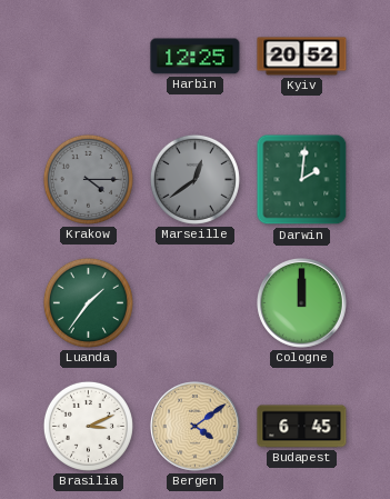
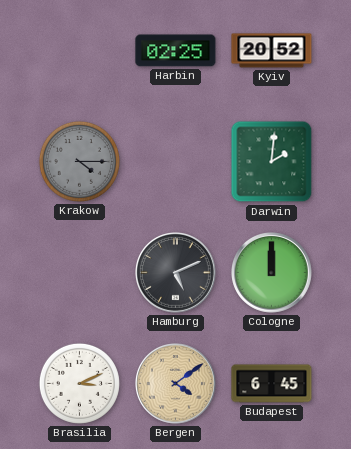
Harbin: 12:25 -> 02:25
Marseille: 12:39 -> none
Luanda: 1:36 -> none
Hamburg: none -> 5:11
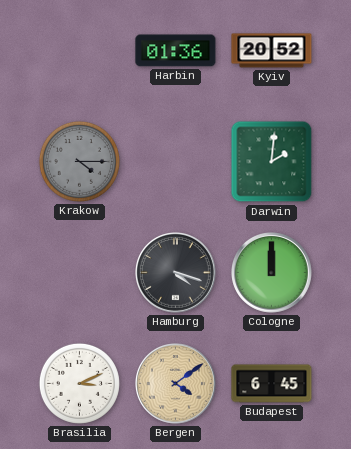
Harbin: 02:25 -> 01:36
Hamburg: 5:11 -> 4:18
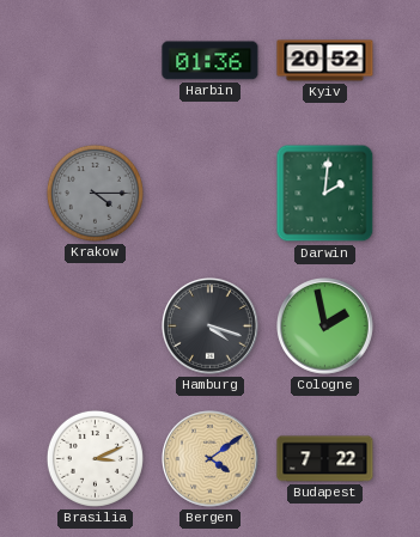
Cologne: 12:00 -> 1:58
Budapest: 6:45 -> 7:22
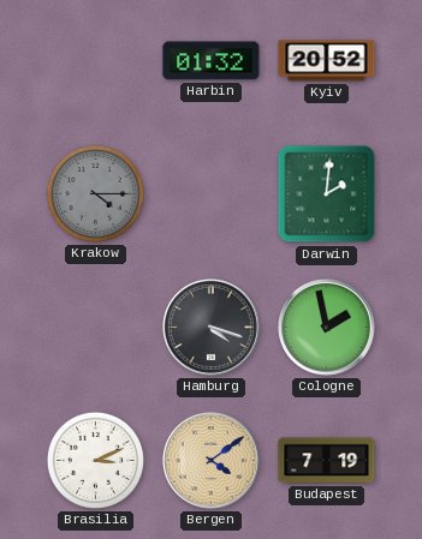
Harbin: 01:36 -> 01:32
Budapest: 7:22 -> 7:19
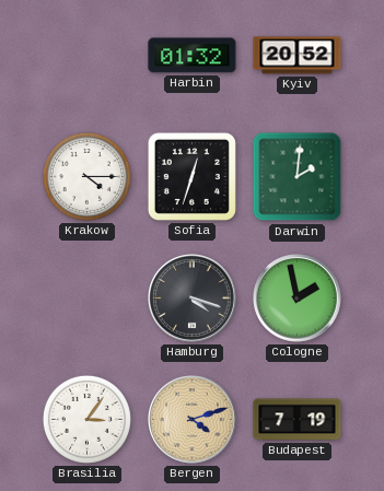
Krakow dial: grey -> white
Sofia: none -> 12:33
Brasilia: 3:11 -> 3:06
Bergen: 4:09 -> 4:12
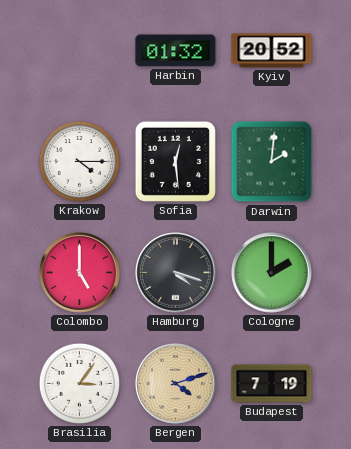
Sofia: 12:33 -> 12:29
Colombo: none -> 5:00
Cologne: 1:58 -> 2:00
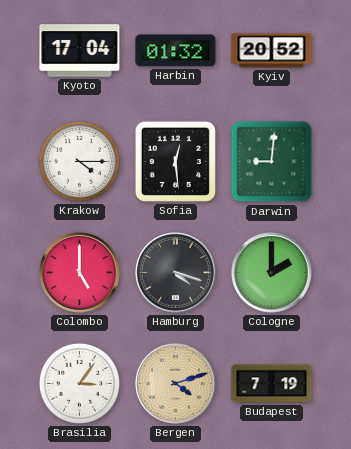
Kyoto: none -> 17:04
Darwin: 2:01 -> 9:01
